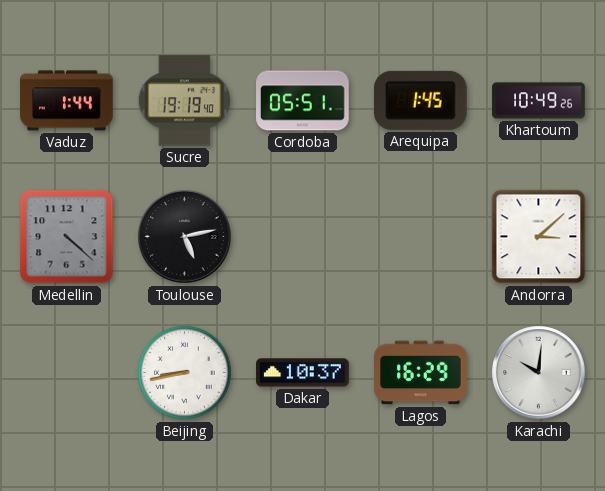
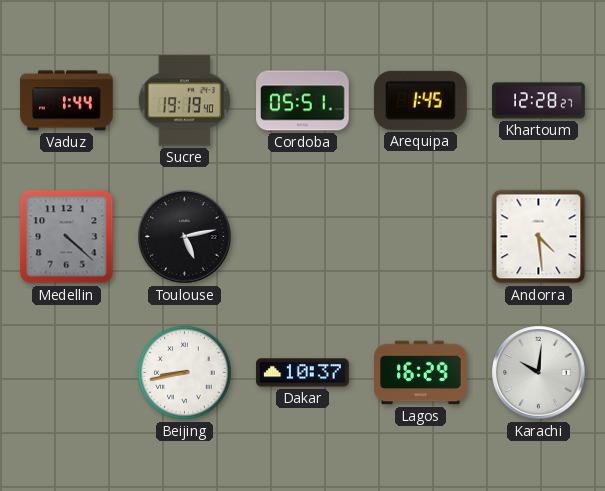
Khartoum: 10:49 -> 12:28
Andorra: 3:08 -> 4:29
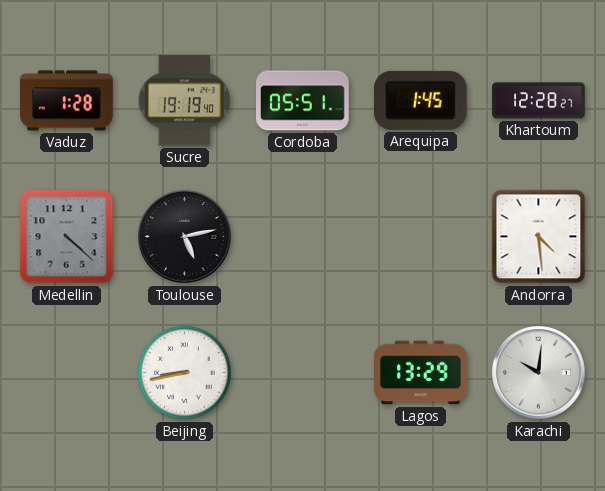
Vaduz: 1:44 -> 1:28
Dakar: 10:37 -> none
Lagos: 16:29 -> 13:29
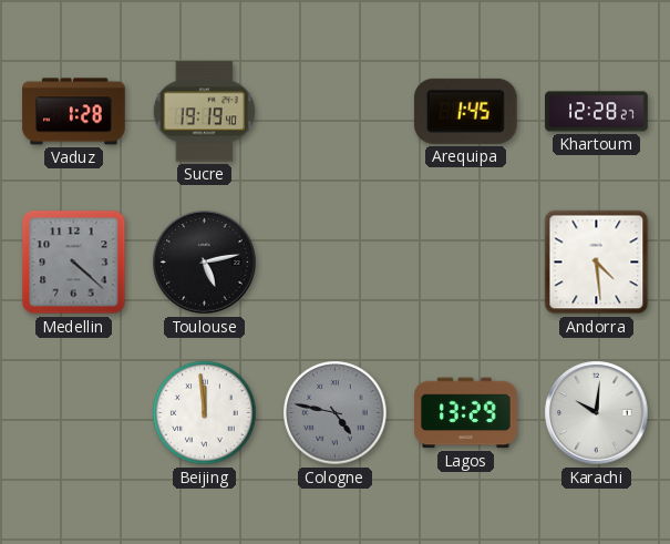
Cordoba: 05:51 -> none
Beijing: 8:43 -> 11:59
Cologne: none -> 4:47
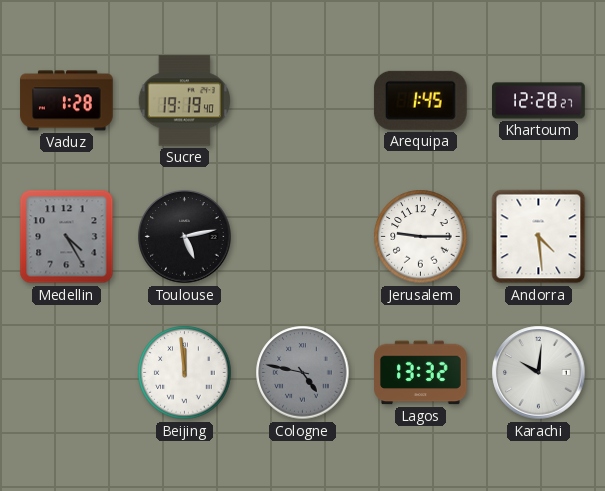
Medellin: 4:22 -> 4:25
Jerusalem: none -> 9:15
Lagos: 13:29 -> 13:32
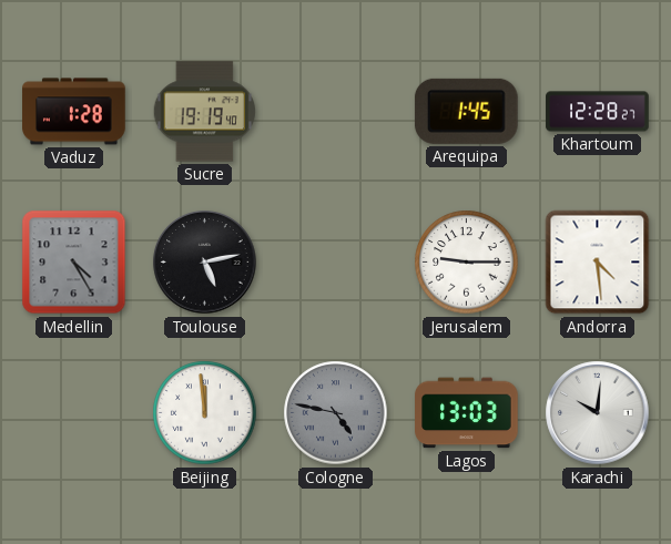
Lagos: 13:32 -> 13:03
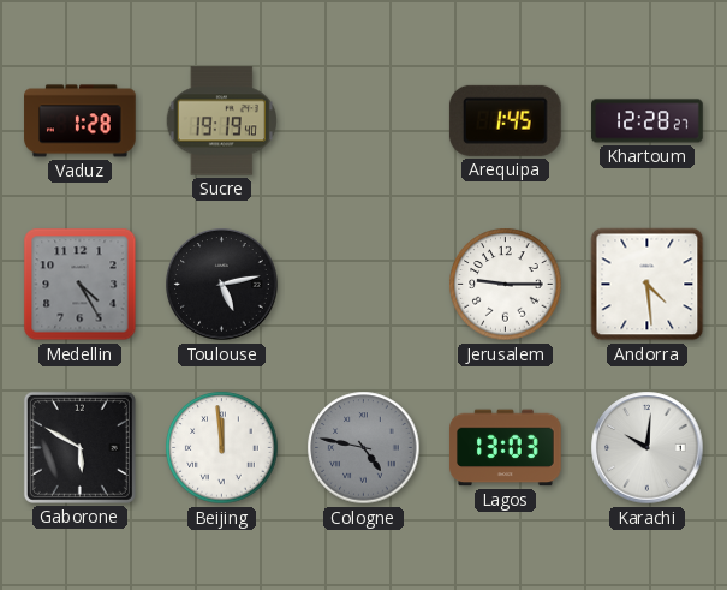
Gaborone: none -> 5:50
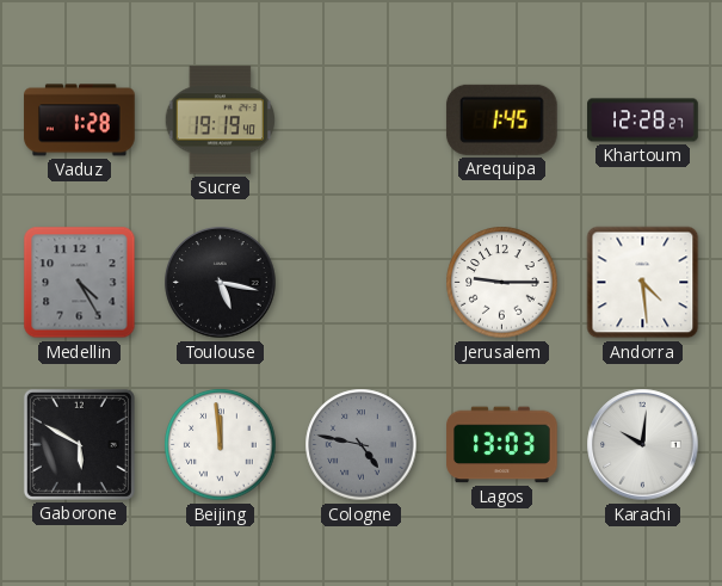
Toulouse: 5:13 -> 5:17
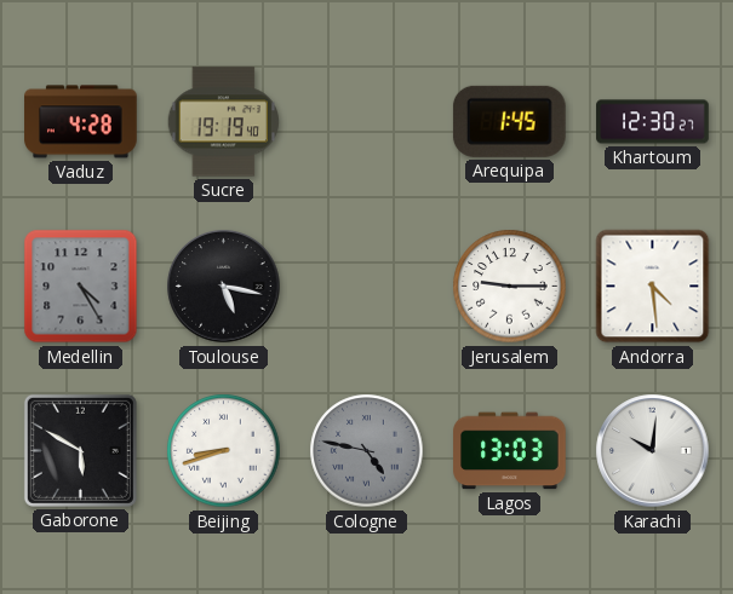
Vaduz: 1:28 -> 4:28
Khartoum: 12:28 -> 12:30
Beijing: 11:59 -> 8:42
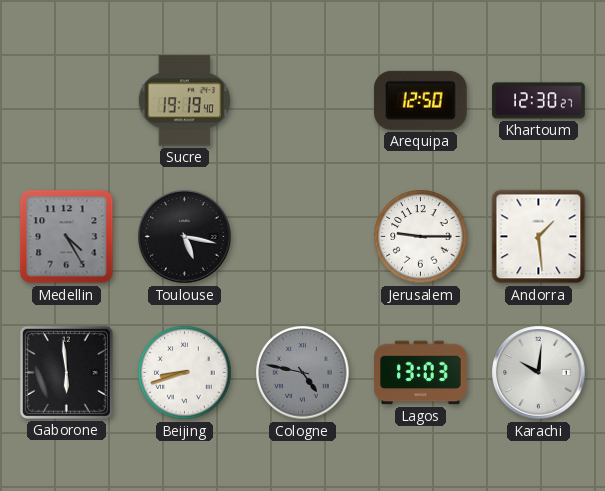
Vaduz: 4:28 -> none
Arequipa: 1:45 -> 12:50
Andorra: 4:29 -> 1:29
Gaborone: 5:50 -> 5:59
